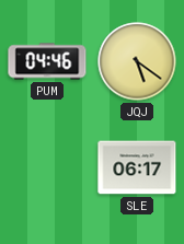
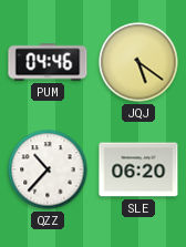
QZZ: none -> 10:37
SLE: 06:17 -> 06:20
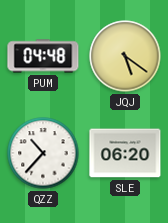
PUM: 04:46 -> 04:48
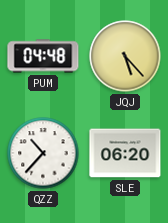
JQJ: 5:21 -> 5:23
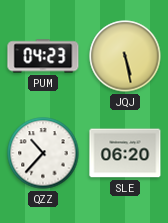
PUM: 04:48 -> 04:23
JQJ: 5:23 -> 5:28
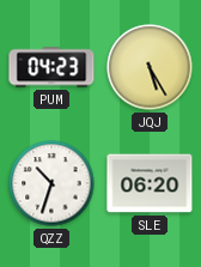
JQJ: 5:28 -> 5:25
QZZ: 10:37 -> 10:33
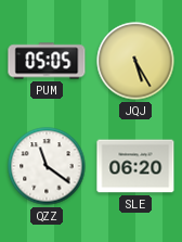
PUM: 04:23 -> 05:05
QZZ: 10:33 -> 11:21
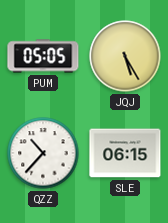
QZZ: 11:21 -> 10:37
SLE: 06:20 -> 06:15
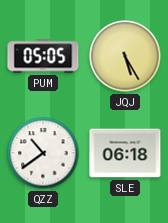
QZZ: 10:37 -> 10:39
SLE: 06:15 -> 06:18
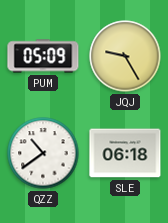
PUM: 05:05 -> 05:09
JQJ: 5:25 -> 9:25
